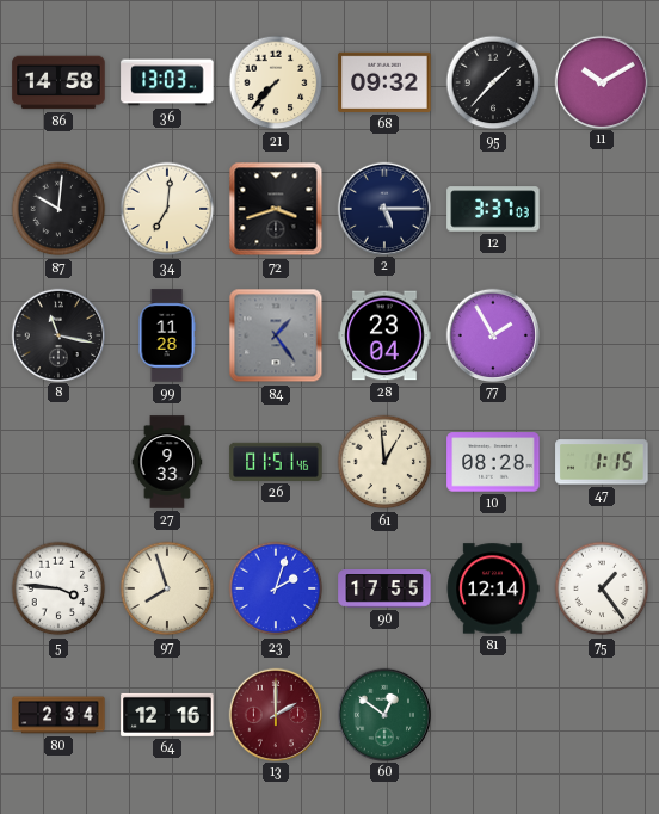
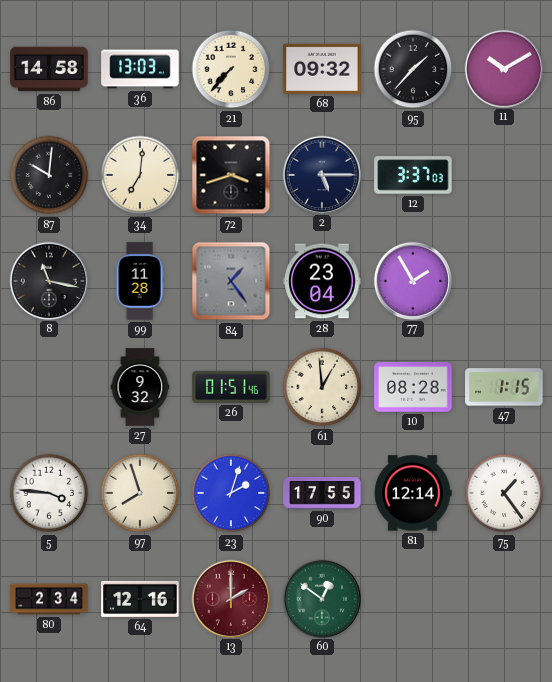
27: 9:33 -> 9:32
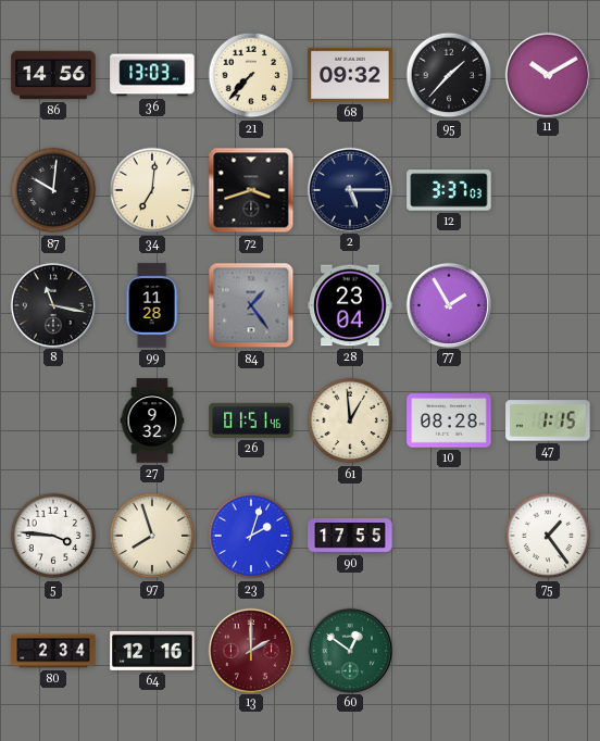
86: 14:58 -> 14:56
81: 12:14 -> none
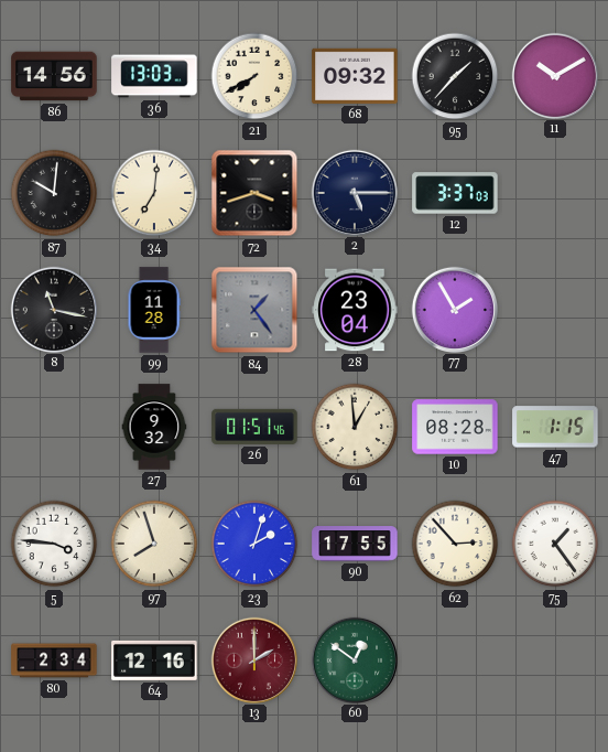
21: 7:37 -> 7:40
62: none -> 2:53
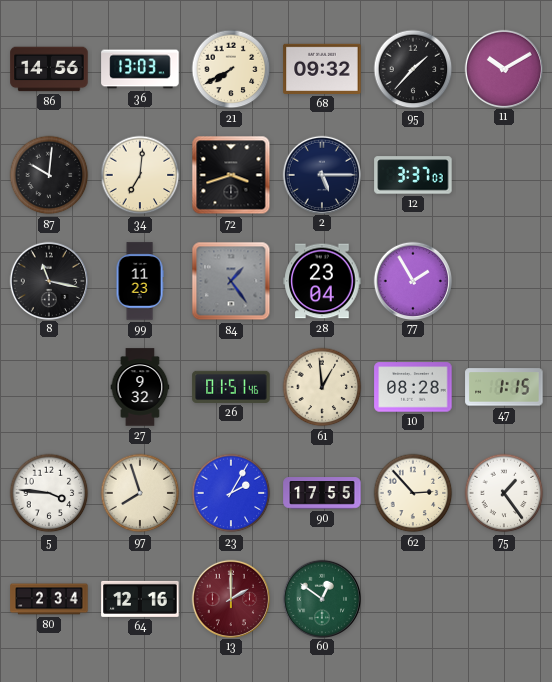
99: 11:28 -> 11:23
23: 2:03 -> 2:05
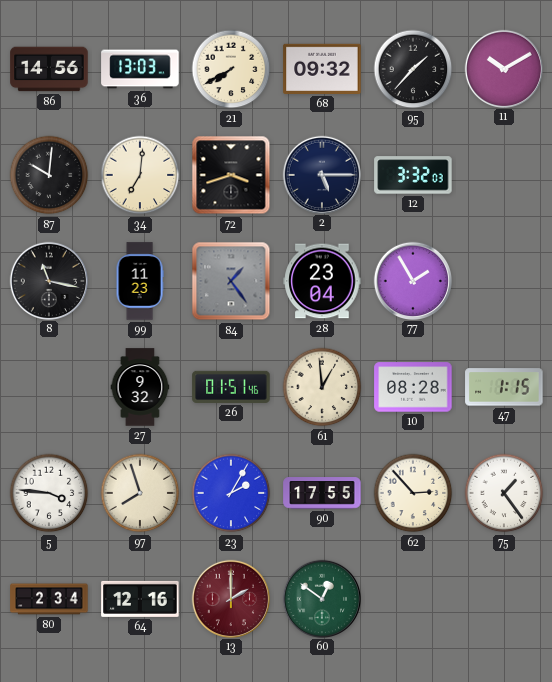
12: 3:37 -> 3:32
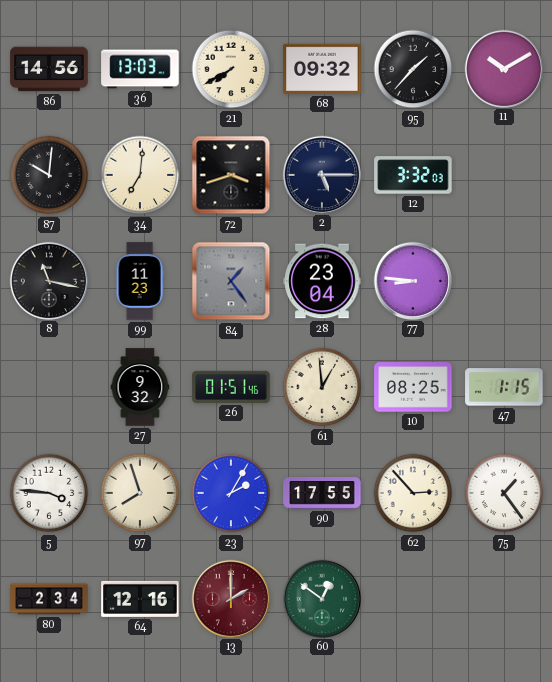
77: 1:55 -> 8:46
10: 08:28 -> 08:25
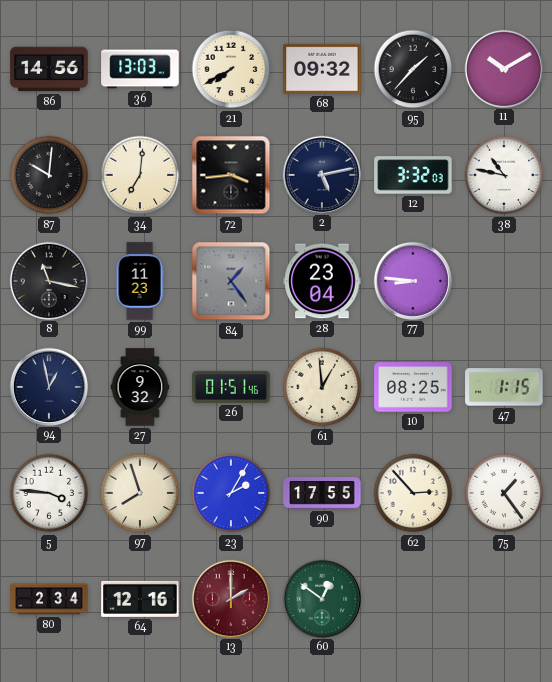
72: 3:42 -> 3:44
2: 5:15 -> 5:13
38: none -> 10:47
94: none -> 12:58
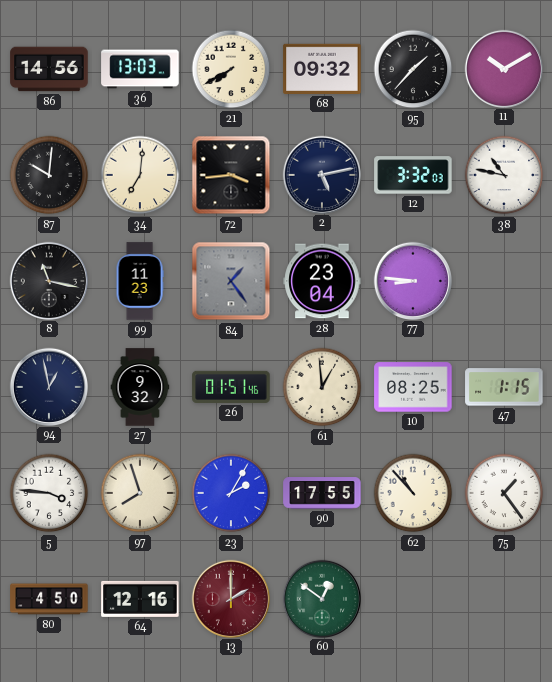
62: 2:53 -> 10:53
80: 2:34 -> 4:50
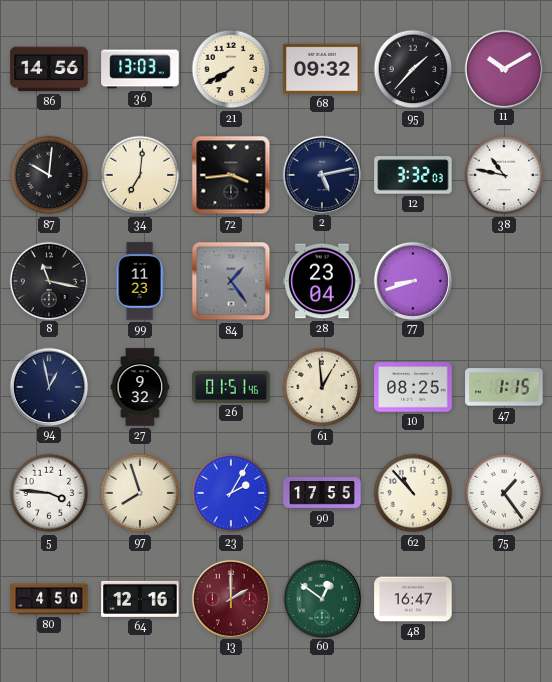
77: 8:46 -> 8:42
48: none -> 16:47
